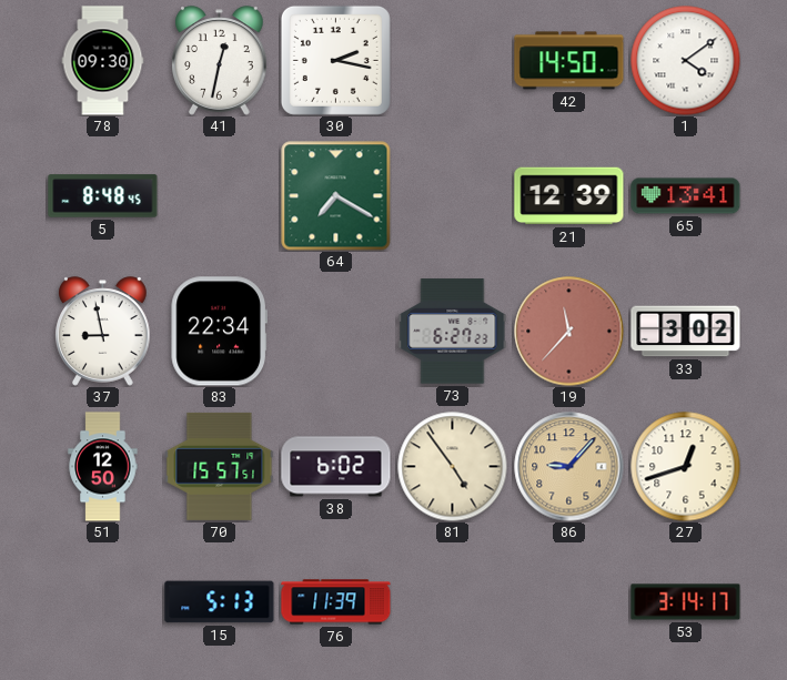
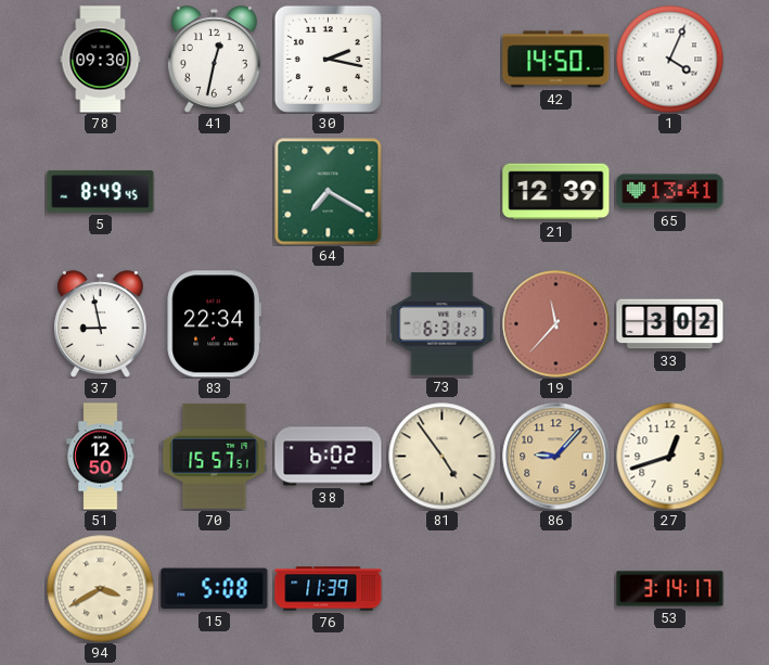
1: 4:09 -> 4:04
5: 8:48 -> 8:49
73: 6:27 -> 6:31
94: none -> 3:40
15: 5:13 -> 5:08
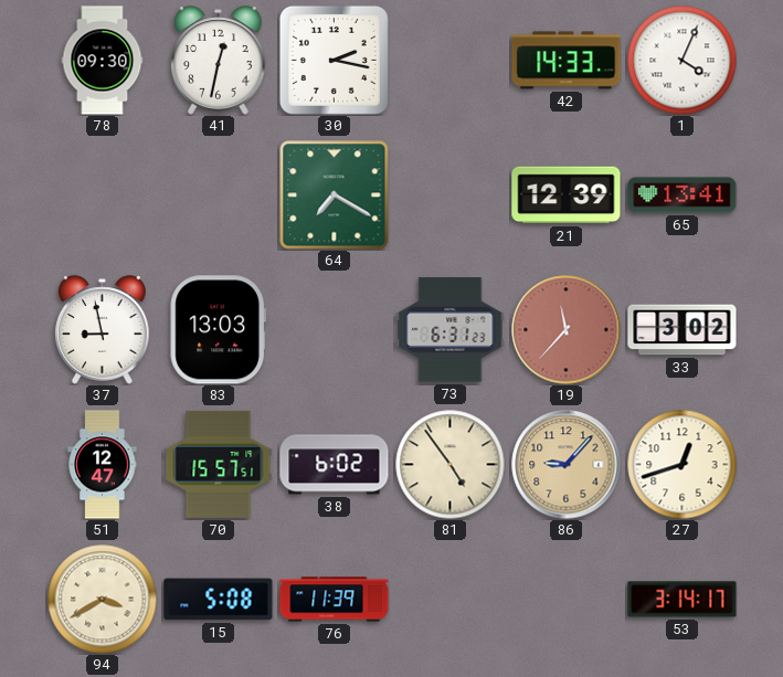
42: 14:50 -> 14:33
5: 8:49 -> none
83: 22:34 -> 13:03
51: 12:50 -> 12:47
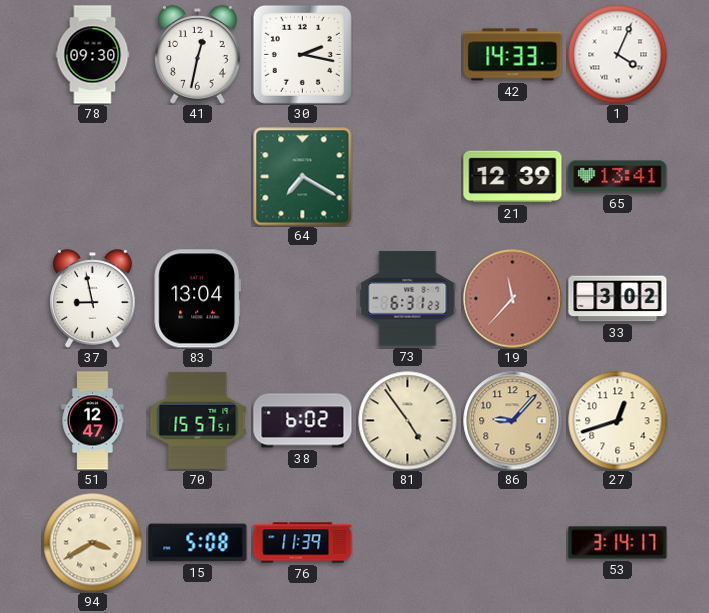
83: 13:03 -> 13:04
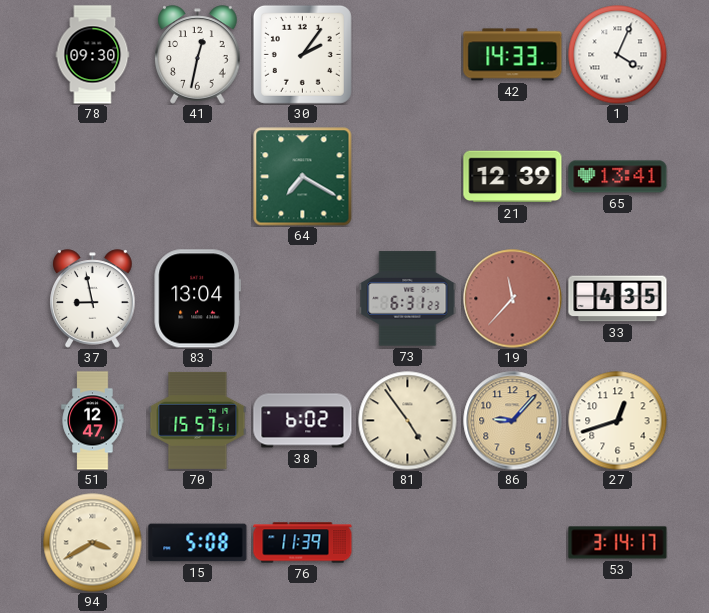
30: 2:17 -> 2:06
33: 3:02 -> 4:35
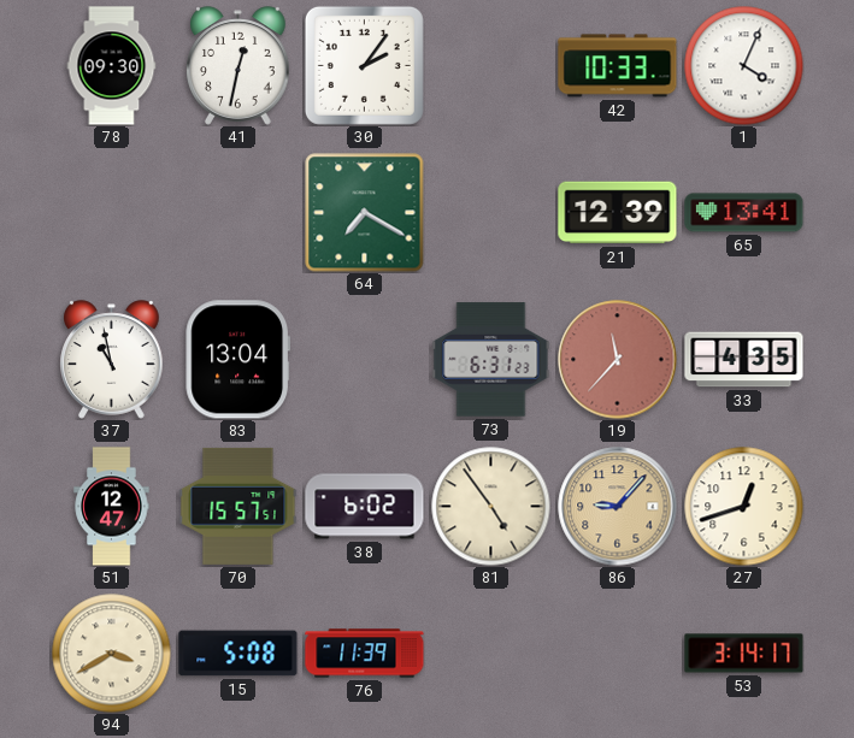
42: 14:33 -> 10:33
37: 8:58 -> 10:58
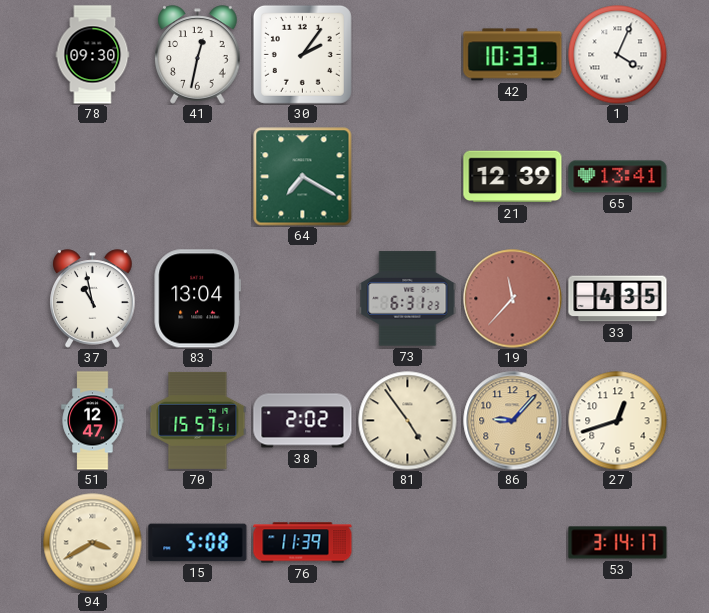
38: 6:02 -> 2:02
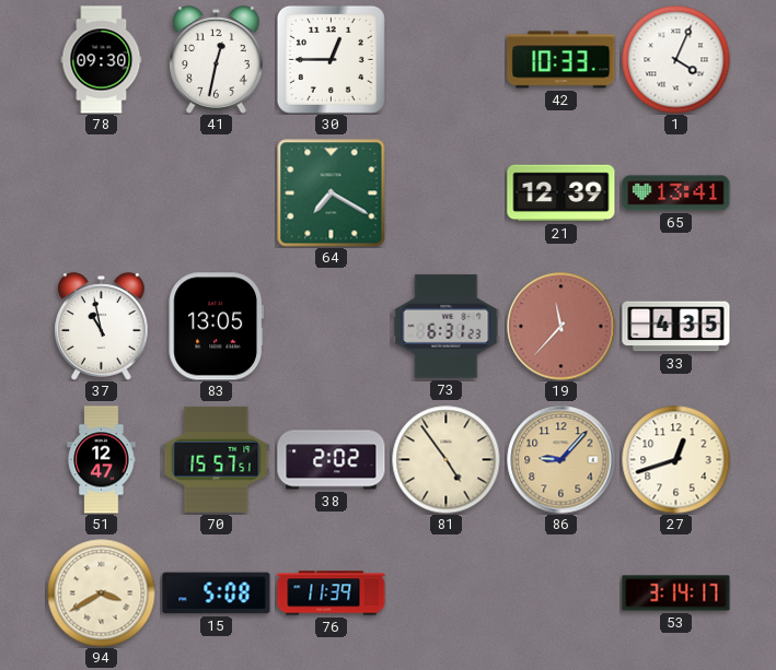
30: 2:06 -> 12:45
83: 13:04 -> 13:05
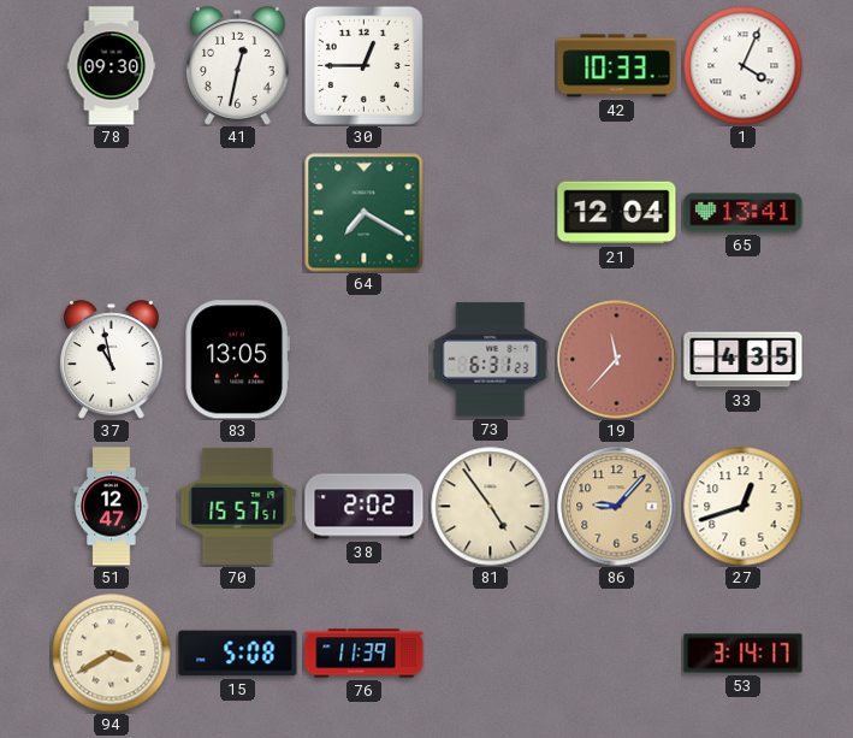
21: 12:39 -> 12:04
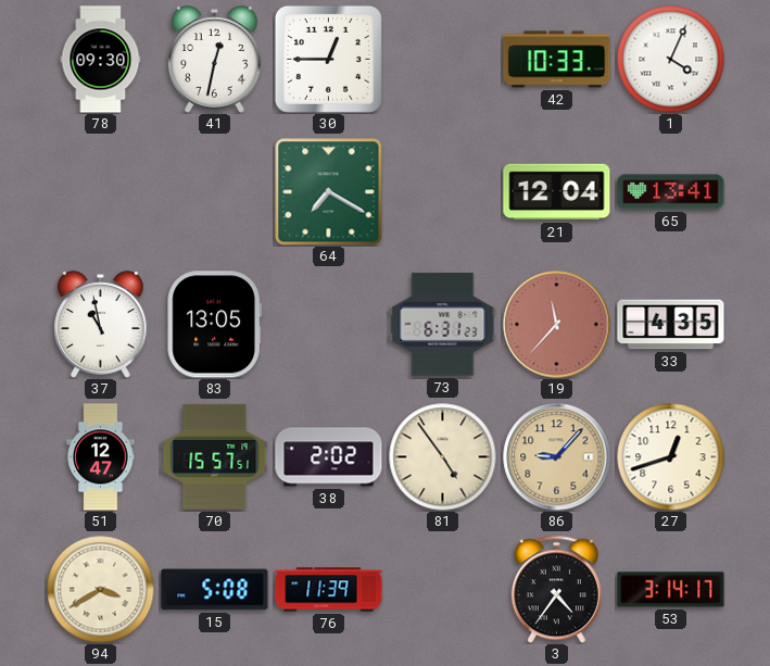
3: none -> 4:36
